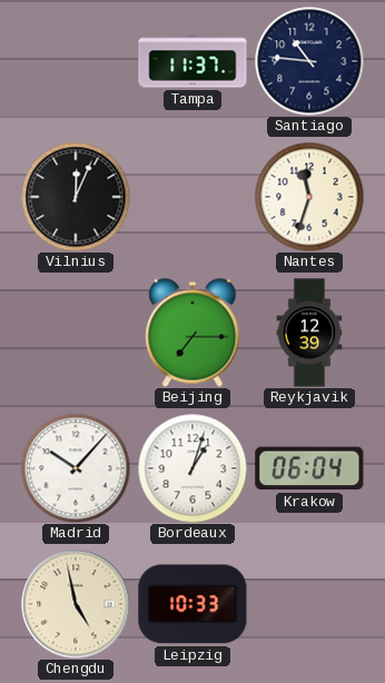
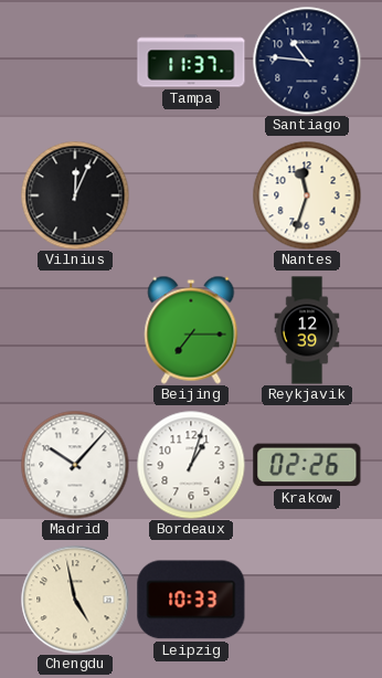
Krakow: 06:04 -> 02:26
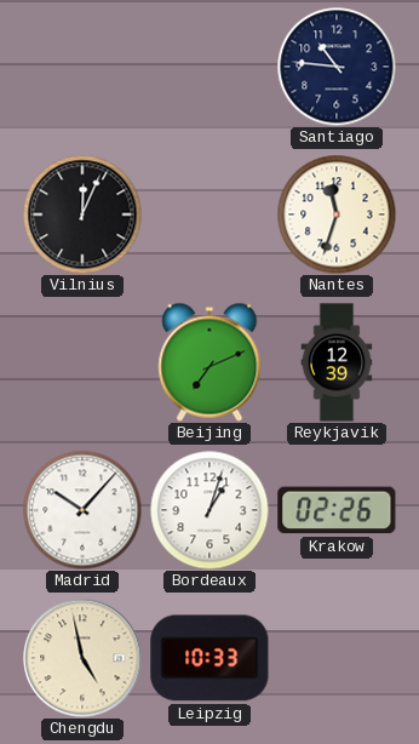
Tampa: 11:37 -> none
Beijing: 7:15 -> 7:11
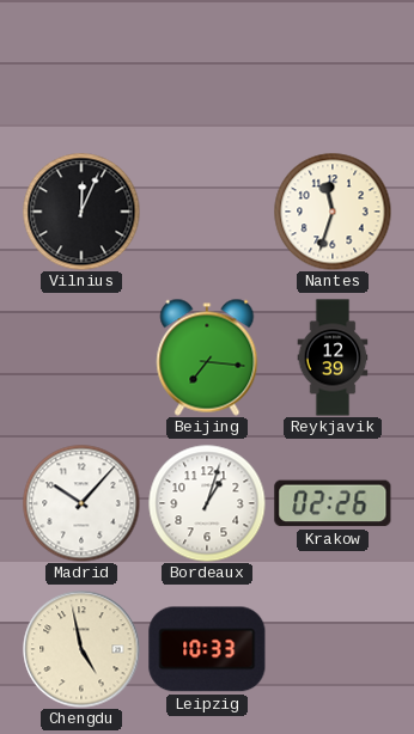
Santiago: 10:46 -> none
Beijing: 7:11 -> 7:16
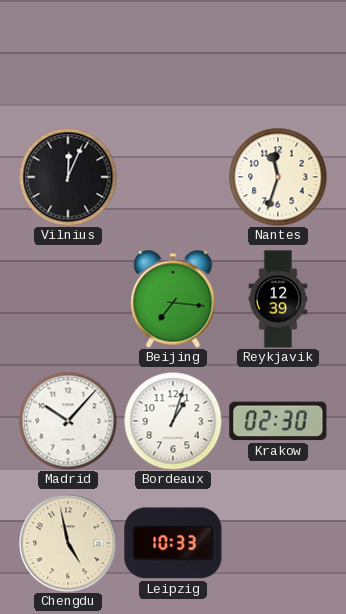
Krakow: 02:26 -> 02:30
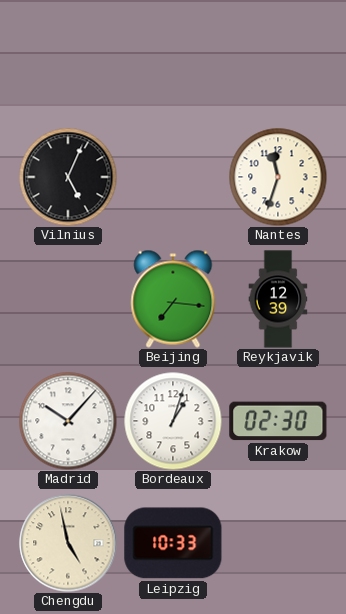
Vilnius: 12:04 -> 5:04
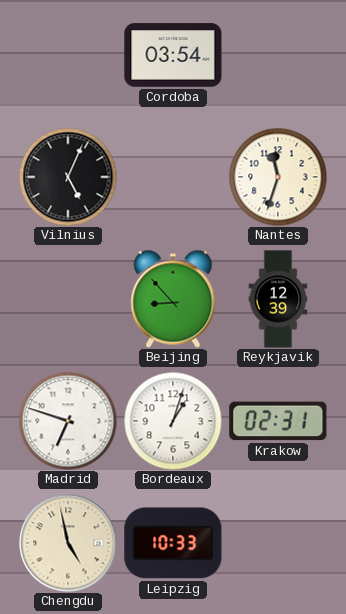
Cordoba: none -> 03:54
Beijing: 7:16 -> 8:53
Madrid: 10:07 -> 6:48
Krakow: 02:30 -> 02:31
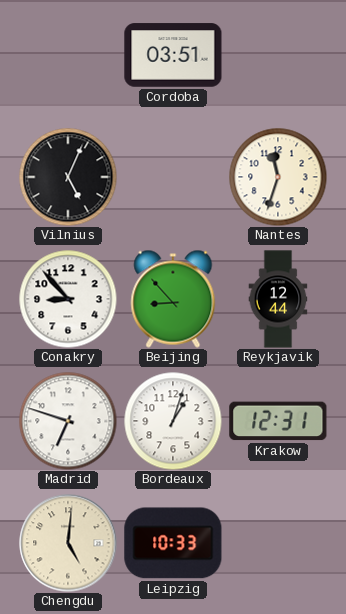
Cordoba: 03:54 -> 03:51
Conakry: none -> 8:53
Reykjavik: 12:39 -> 12:44
Krakow: 02:31 -> 12:31
Chengdu: 4:58 -> 5:01
